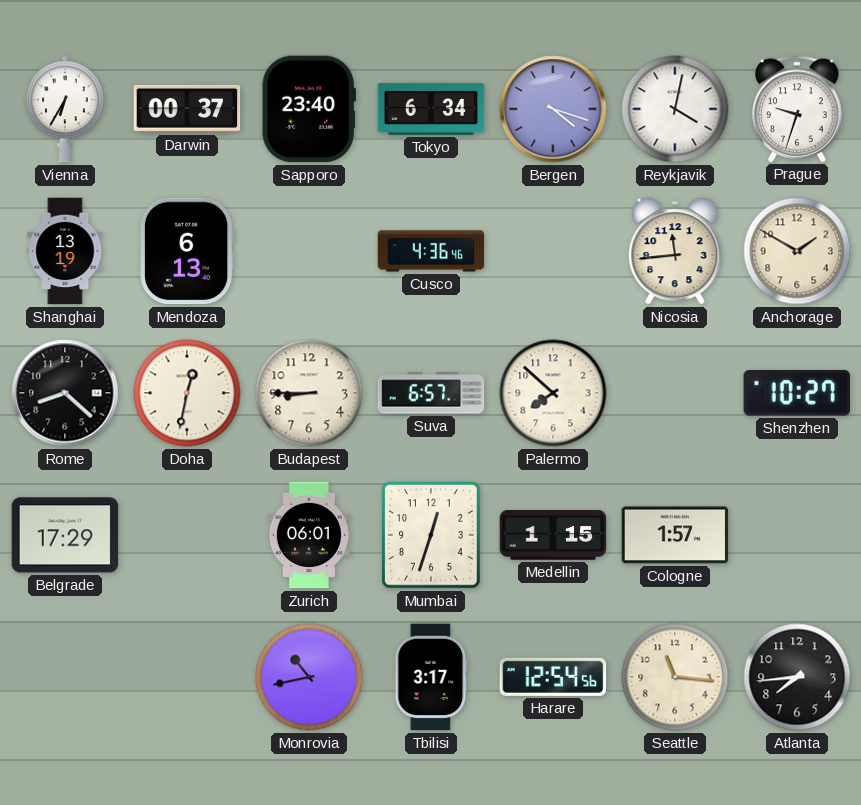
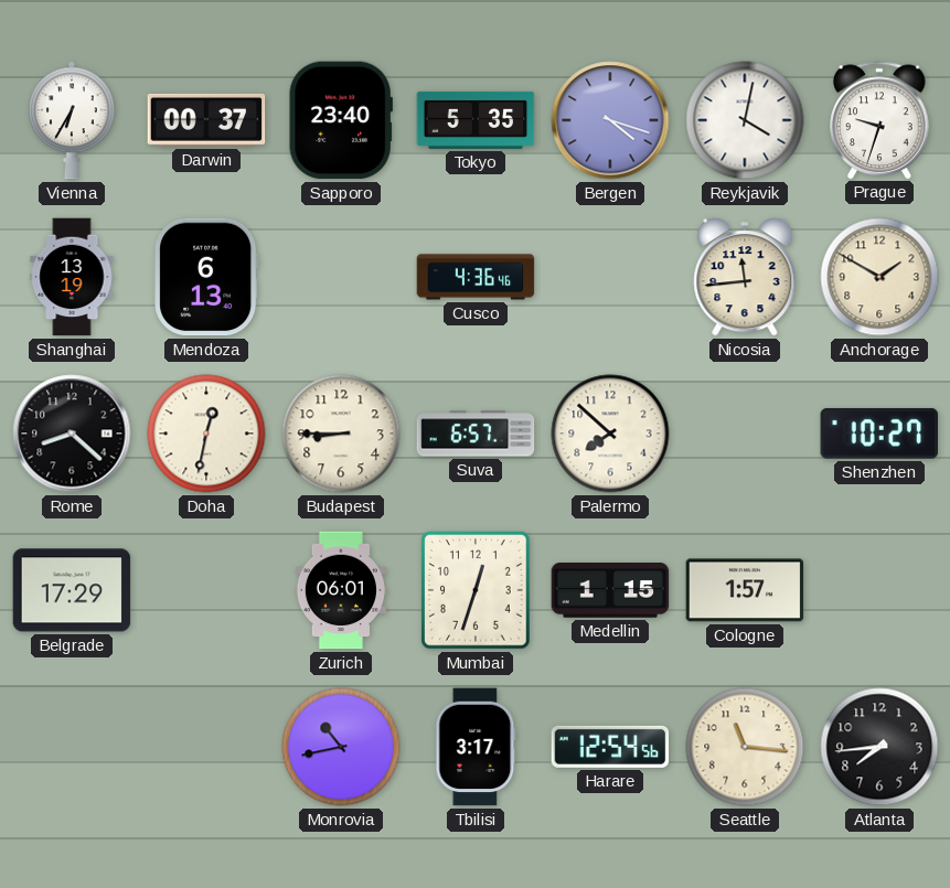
Tokyo: 6:34 -> 5:35
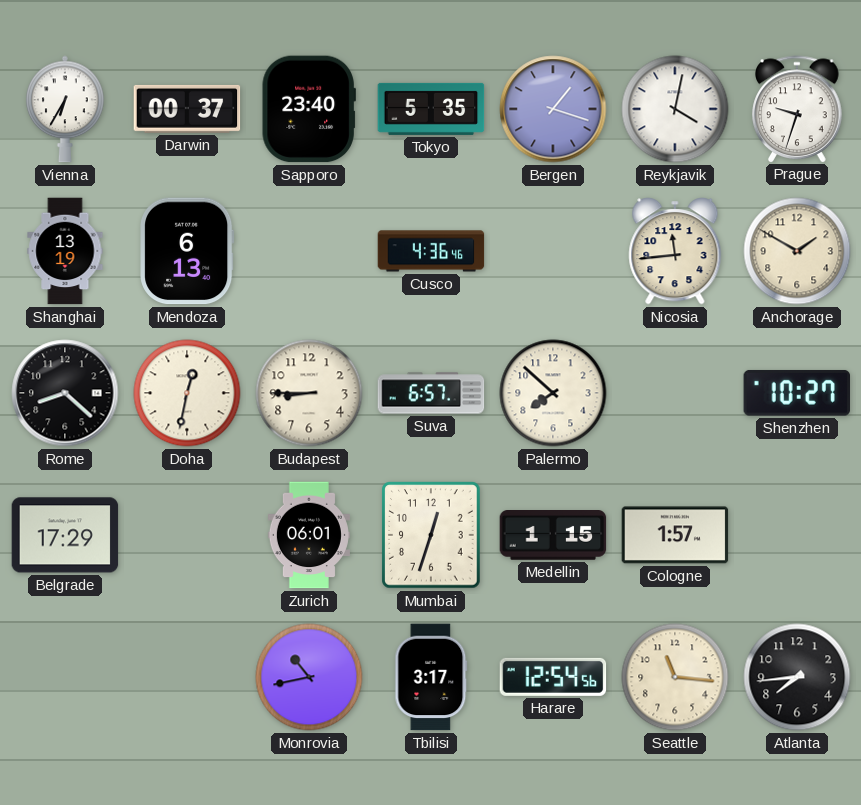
Bergen: 4:18 -> 1:18
